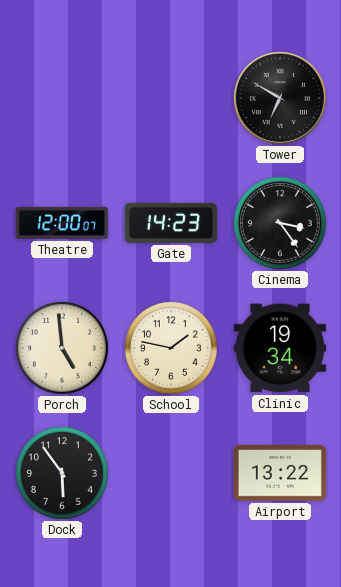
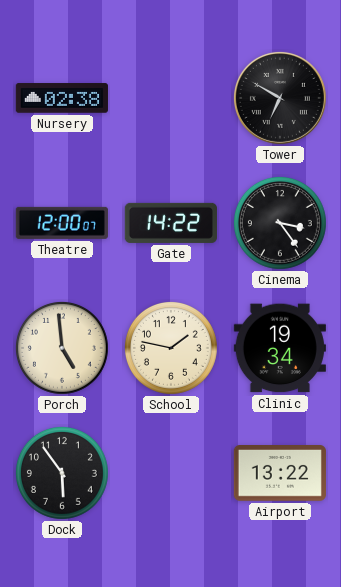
Nursery: none -> 02:38
Gate: 14:23 -> 14:22
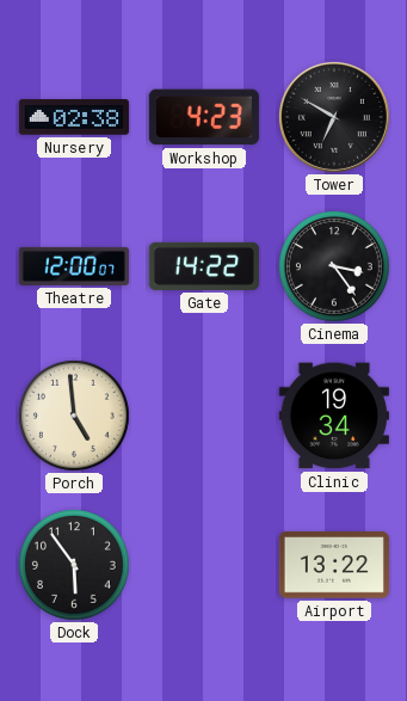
Workshop: none -> 4:23
School: 1:47 -> none
